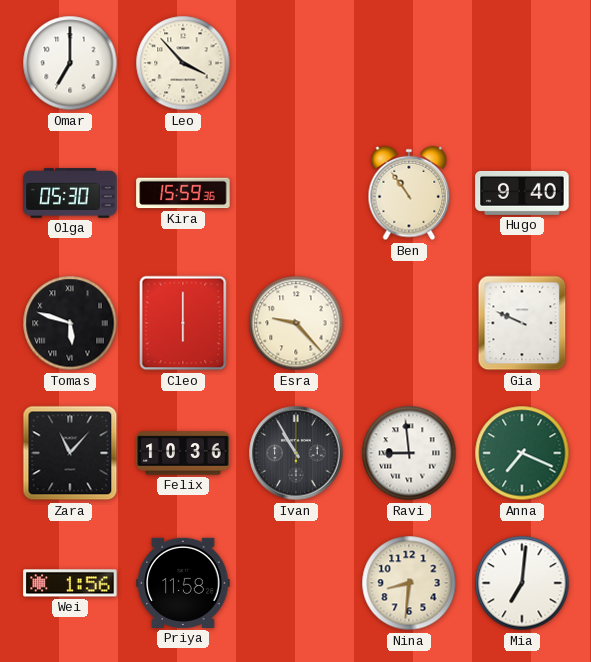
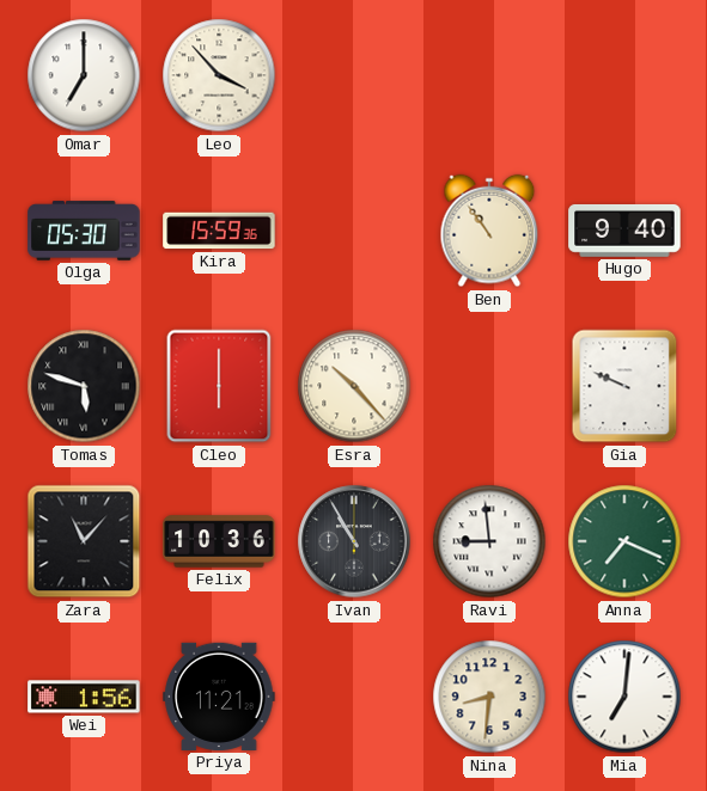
Esra: 9:23 -> 10:23
Priya: 11:58 -> 11:21
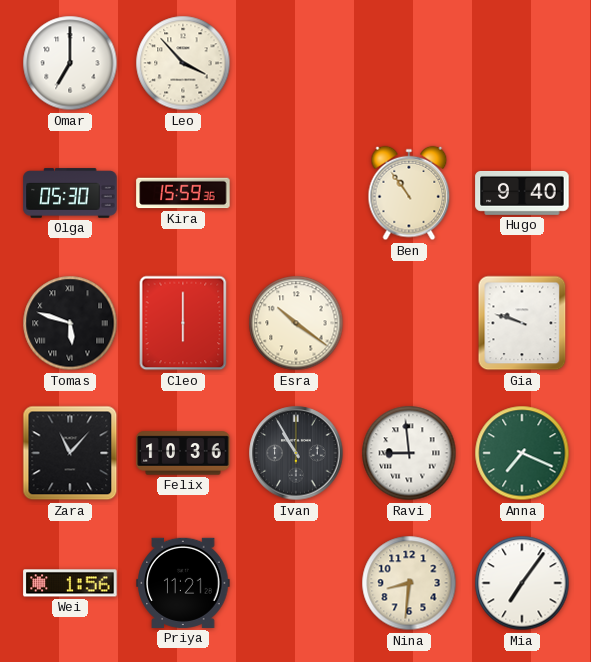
Esra: 10:23 -> 10:21
Gia: 9:49 -> 9:48
Mia: 7:01 -> 7:06
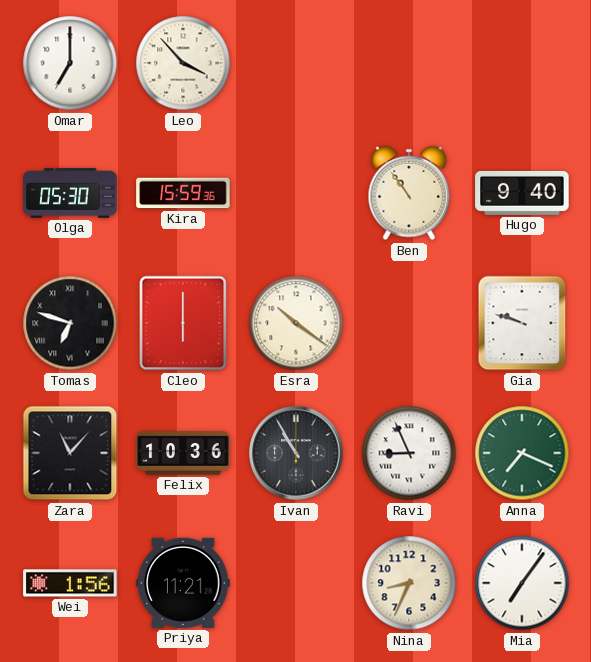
Tomas: 5:48 -> 6:48
Ravi: 8:59 -> 8:56
Nina: 8:31 -> 8:34
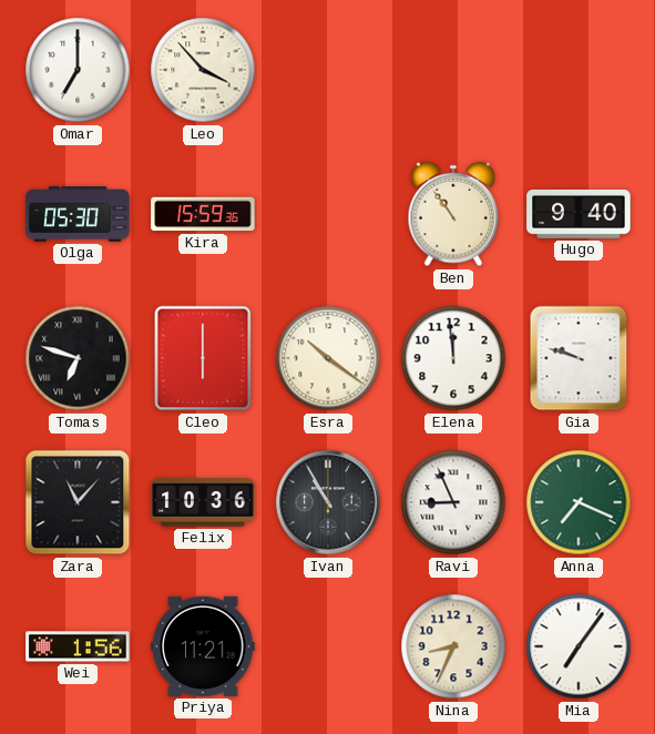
Elena: none -> 11:59
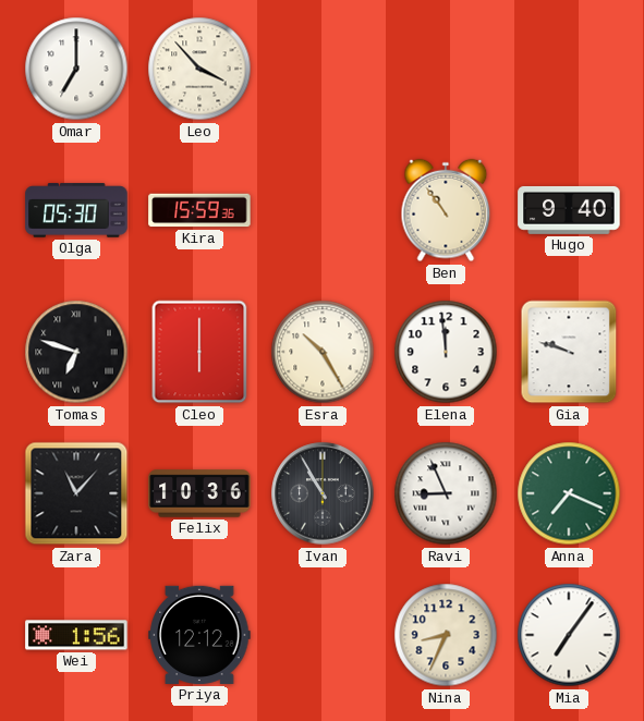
Esra: 10:21 -> 10:25
Priya: 11:21 -> 12:12
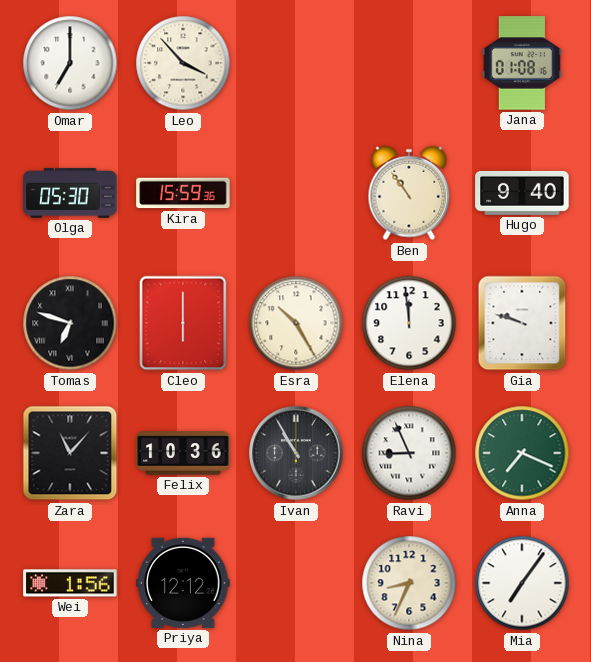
Jana: none -> 01:08
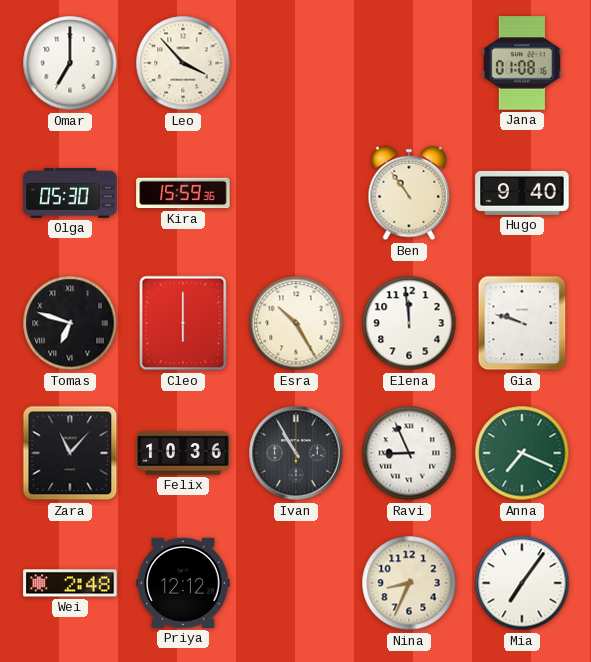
Wei: 1:56 -> 2:48
